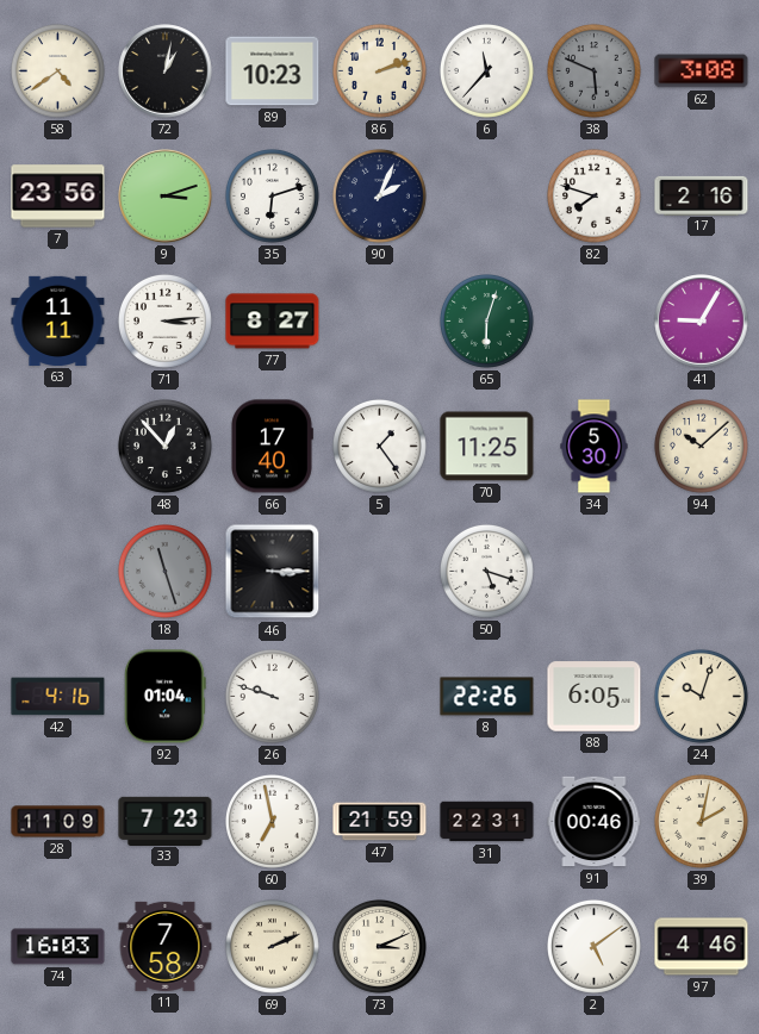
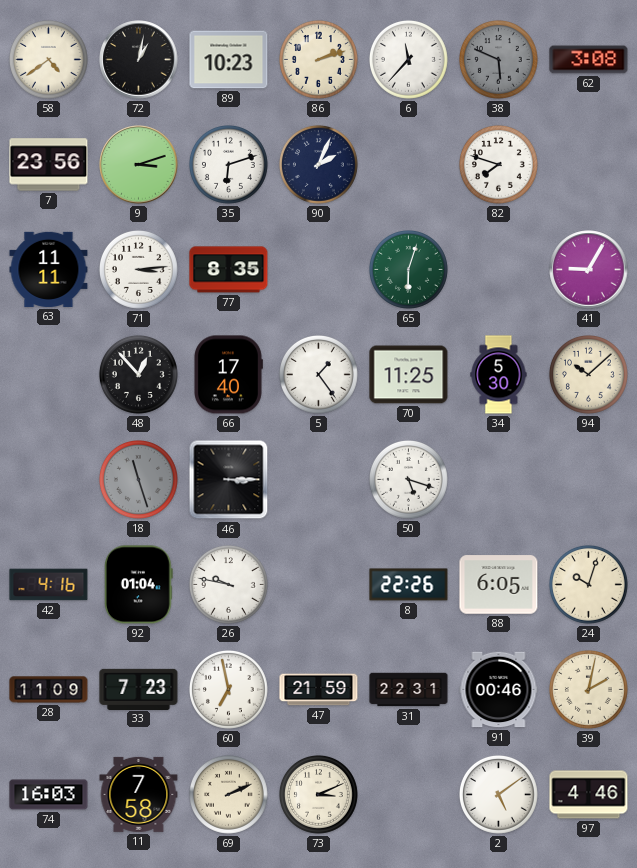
17: 2:16 -> none
77: 8:27 -> 8:35
26: 9:48 -> 9:47
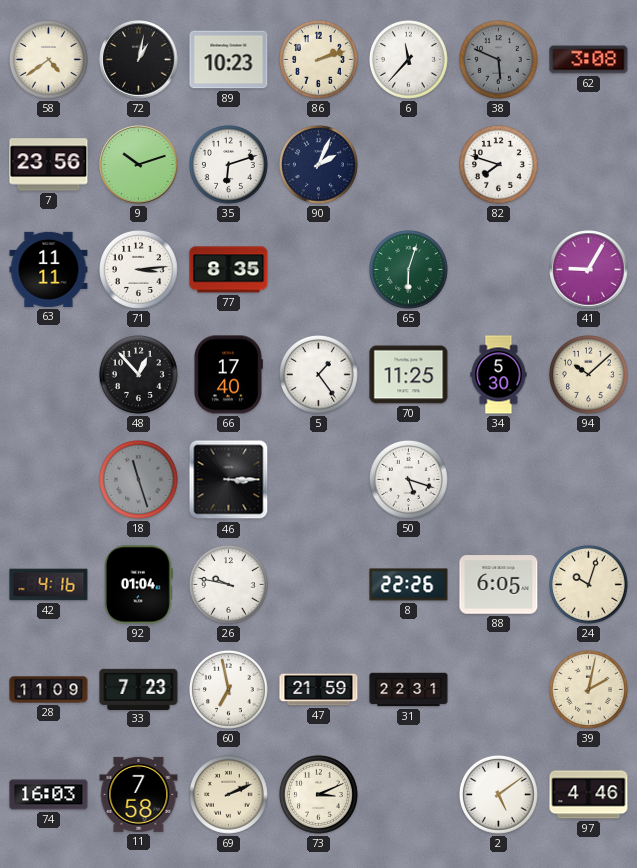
9: 3:12 -> 10:12
91: 00:46 -> none
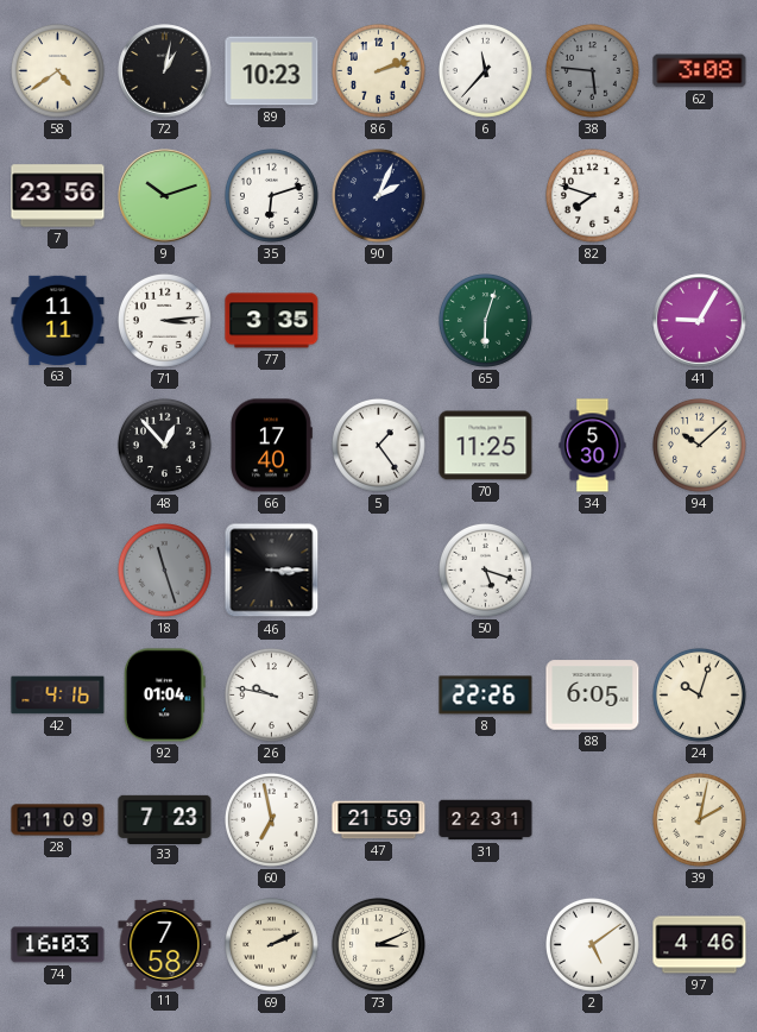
38: 5:49 -> 5:46
77: 8:35 -> 3:35
